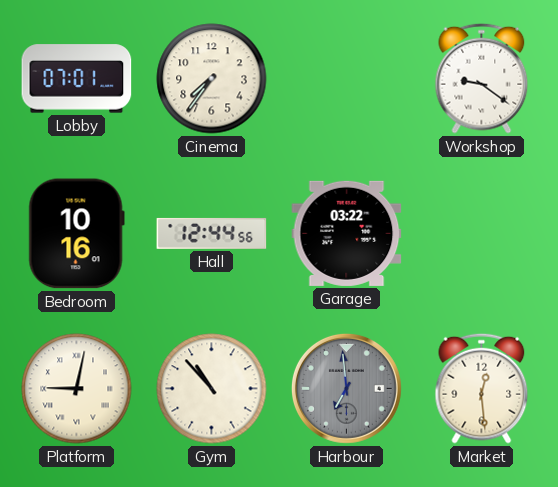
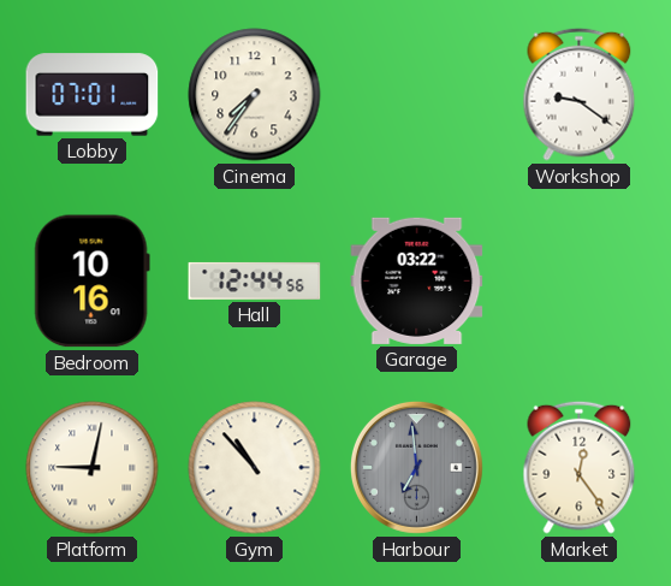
Market: 12:29 -> 12:24
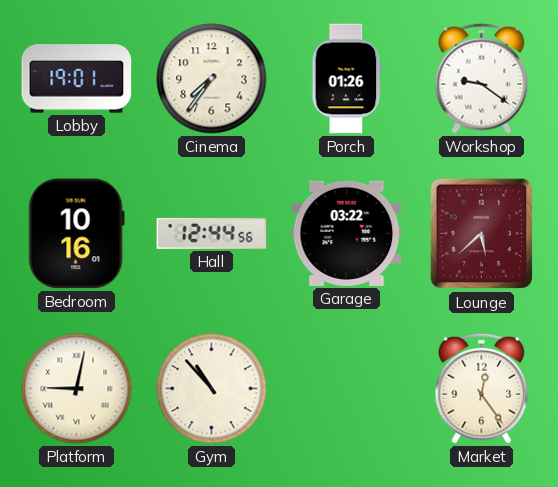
Lobby: 07:01 -> 19:01
Porch: none -> 01:26
Lounge: none -> 5:38
Harbour: 6:59 -> none
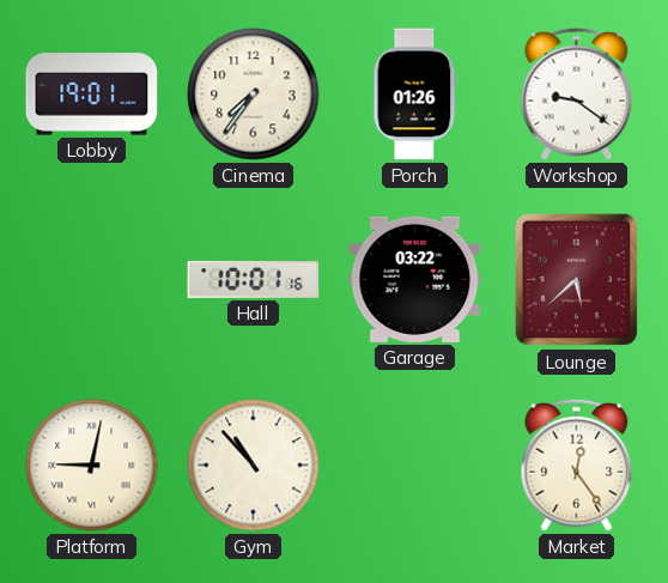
Bedroom: 10:16 -> none
Hall: 12:44 -> 10:01
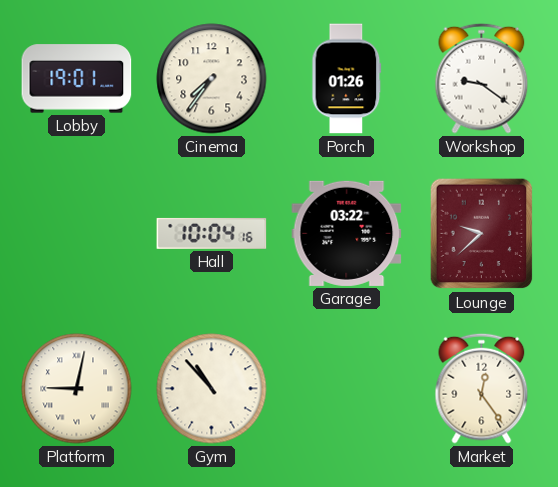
Hall: 10:01 -> 10:04
Lounge: 5:38 -> 9:38
